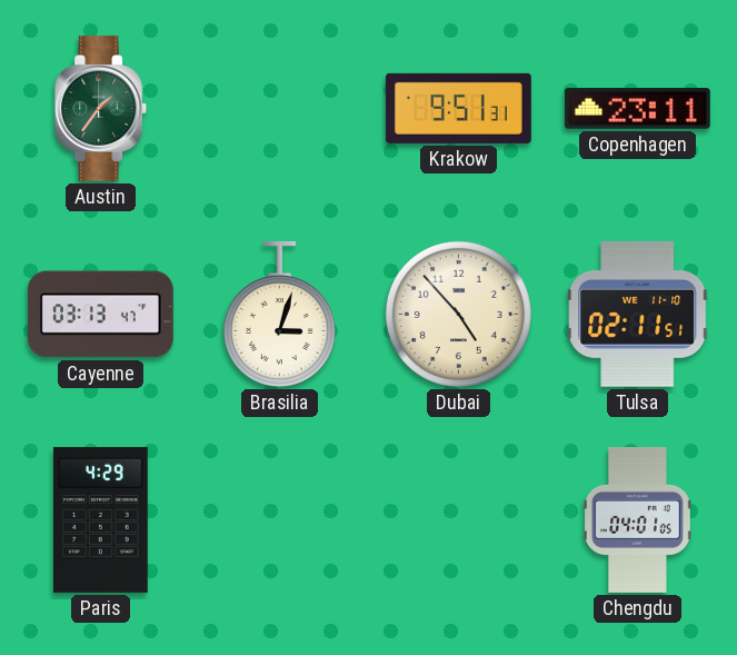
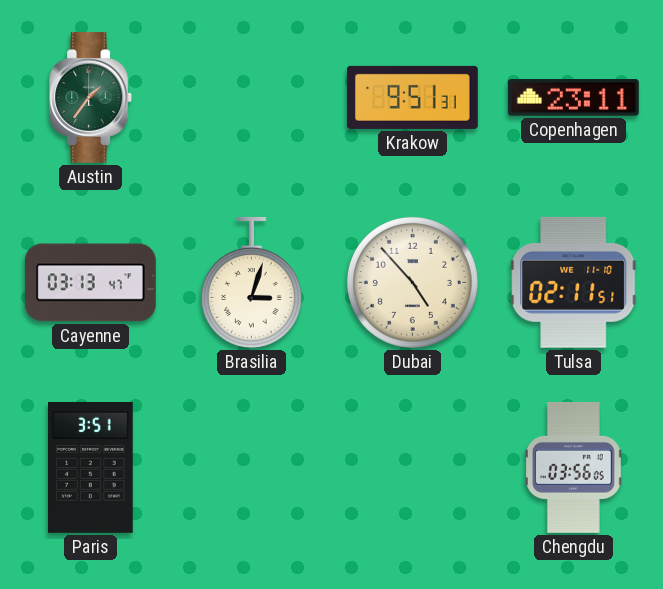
Paris: 4:29 -> 3:51
Chengdu: 04:01 -> 03:56
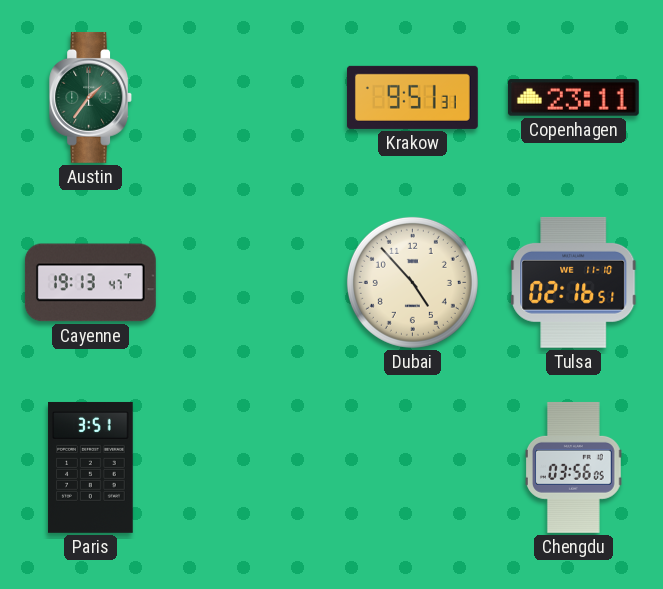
Cayenne: 03:13 -> 19:13
Brasilia: 3:03 -> none
Tulsa: 02:11 -> 02:16
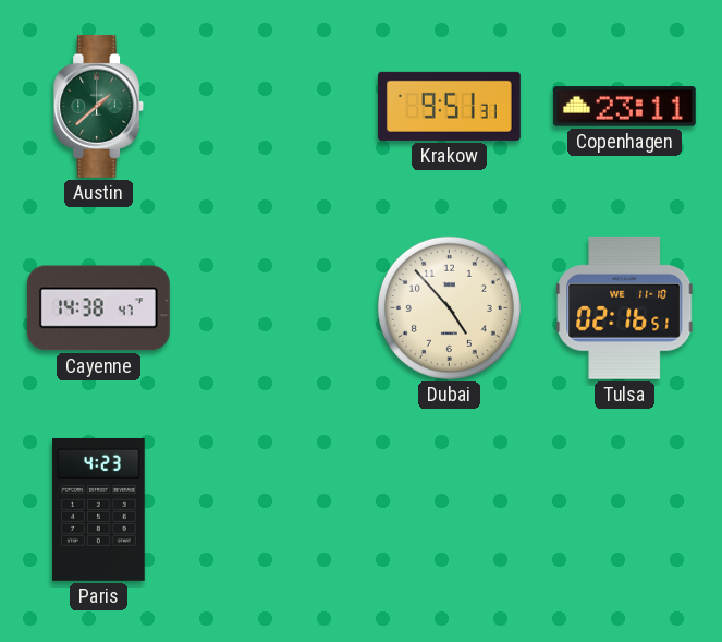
Austin: 1:36 -> 1:38
Cayenne: 19:13 -> 14:38
Paris: 3:51 -> 4:23
Chengdu: 03:56 -> none
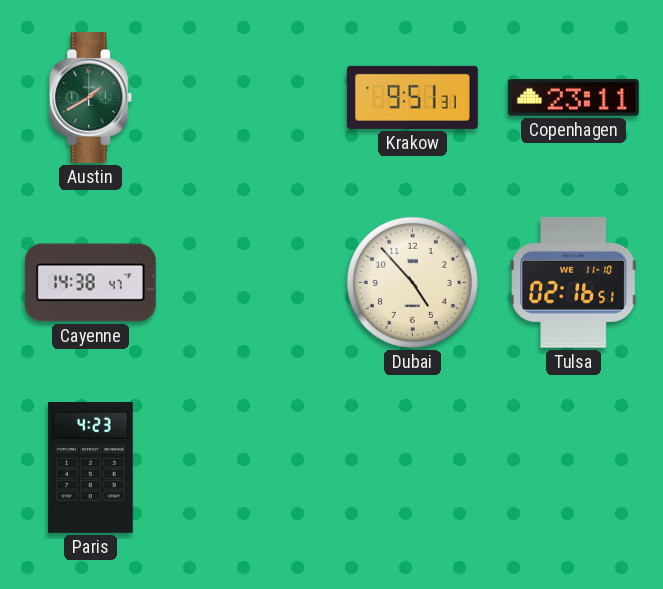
Austin: 1:38 -> 1:40
